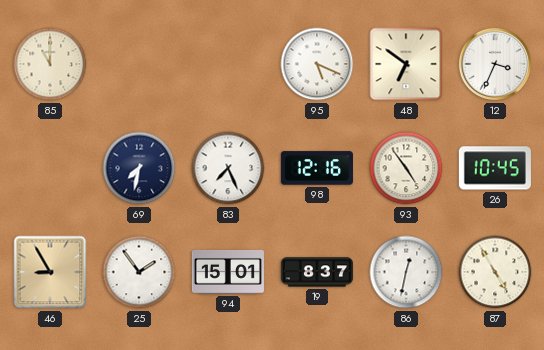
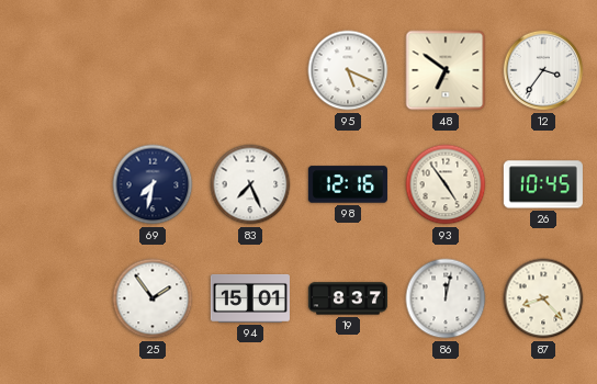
85: 11:00 -> none
12: 3:34 -> 3:36
46: 8:55 -> none
86: 12:32 -> 12:02
87: 4:55 -> 8:23
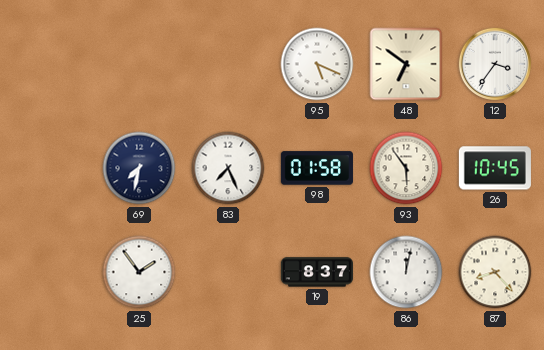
98: 12:16 -> 01:58
93: 4:54 -> 5:54
94: 15:01 -> none
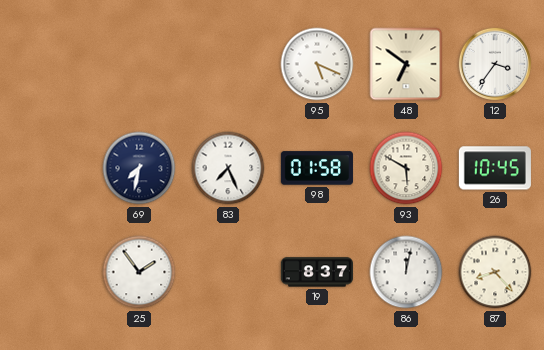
93: 5:54 -> 5:50
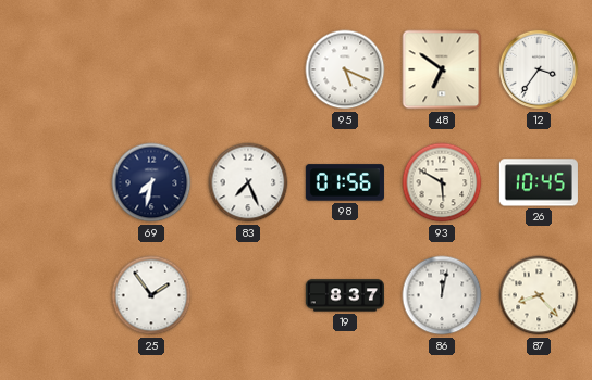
98: 01:58 -> 01:56
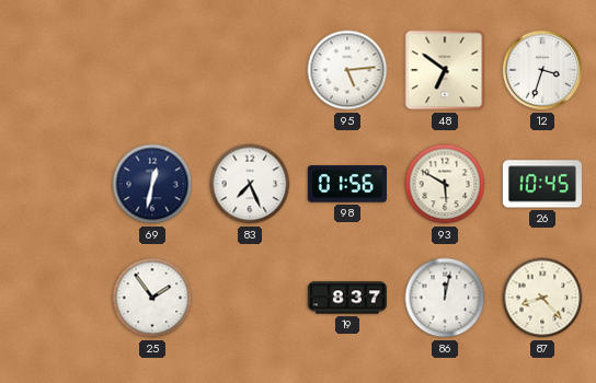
95: 5:19 -> 5:14
12: 3:36 -> 3:33
69: 7:32 -> 12:32
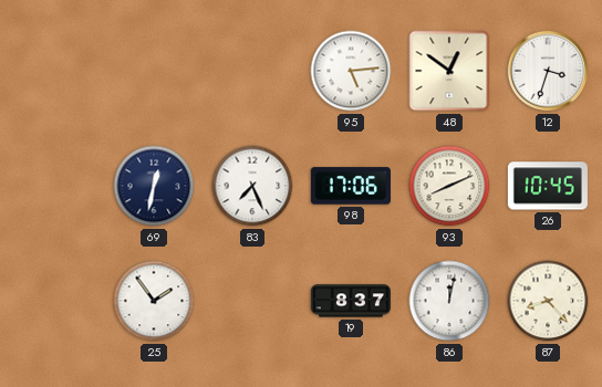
48: 6:51 -> 12:51
98: 01:56 -> 17:06
93: 5:50 -> 8:11
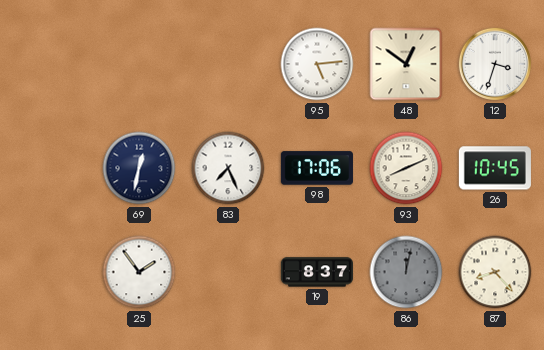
86 dial: white -> grey
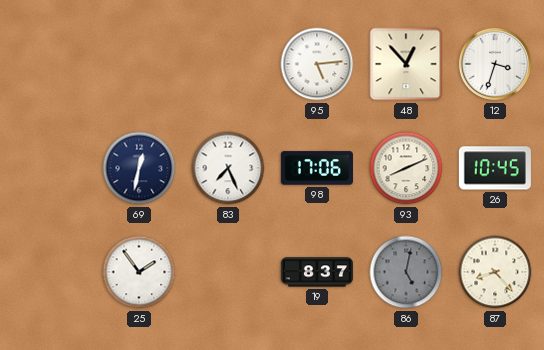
48: 12:51 -> 12:53
86: 12:02 -> 5:02
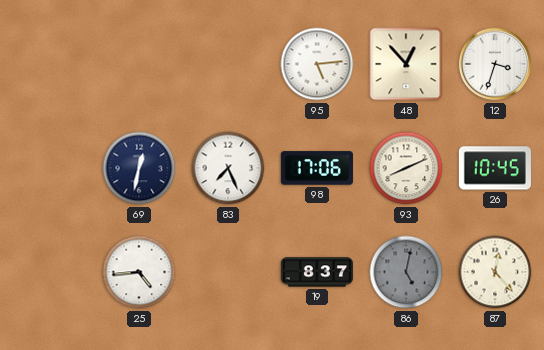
25: 1:54 -> 4:44
87: 8:23 -> 12:23
